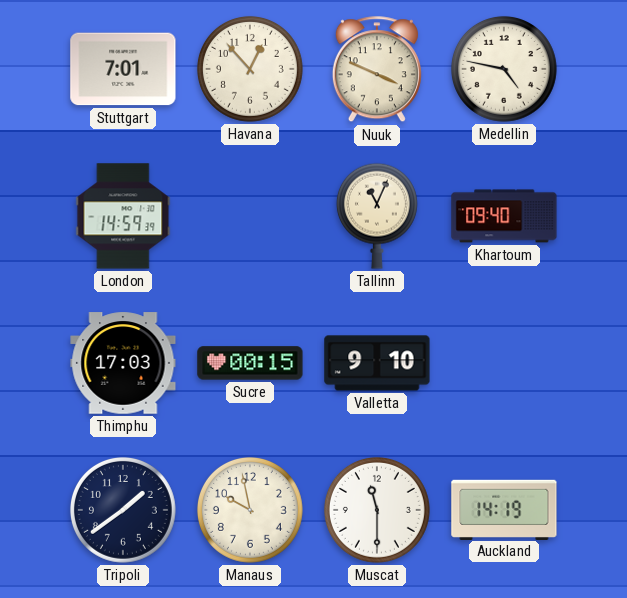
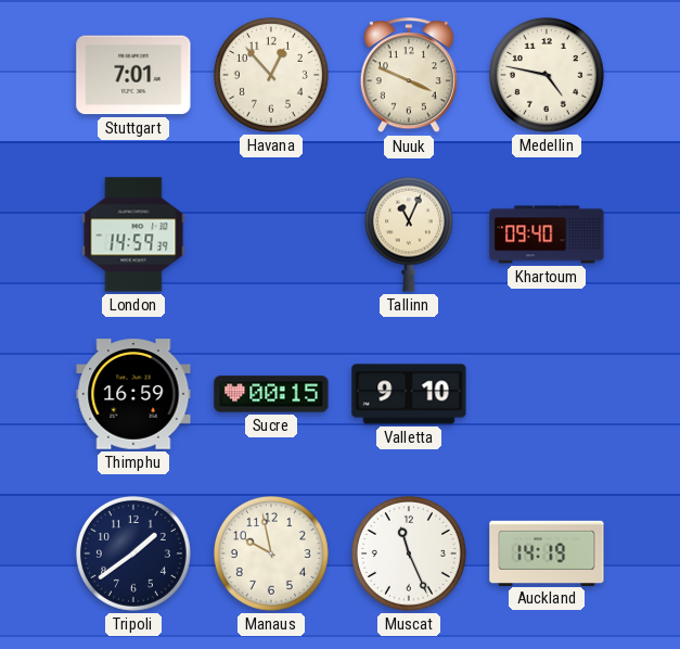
Thimphu: 17:03 -> 16:59
Muscat: 11:30 -> 11:26
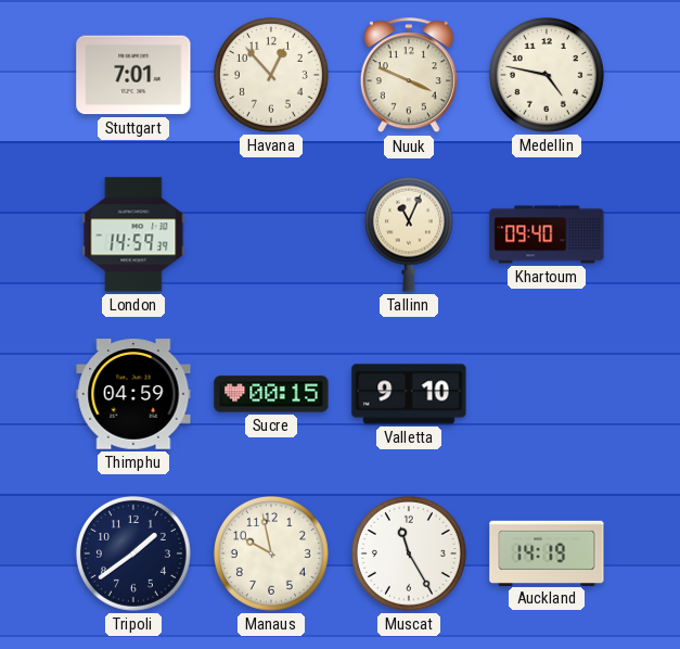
Thimphu: 16:59 -> 04:59
Muscat: 11:26 -> 11:25
